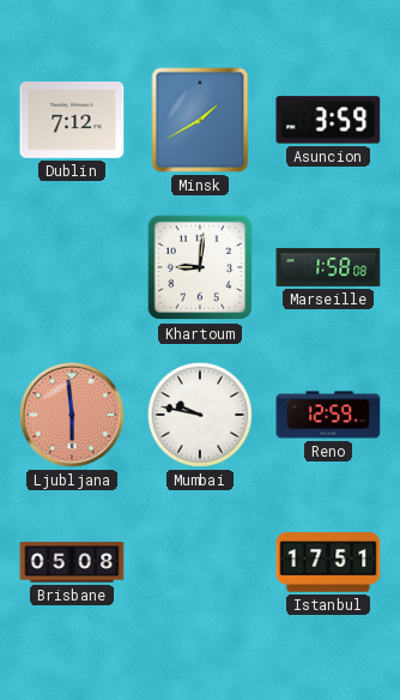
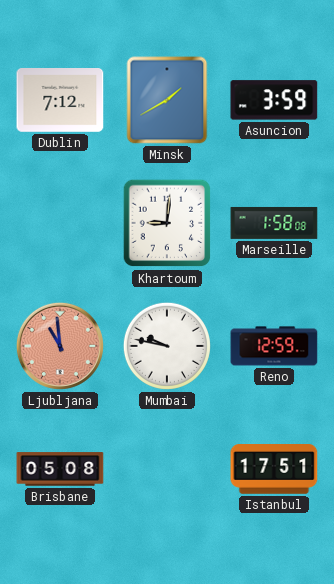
Ljubljana: 5:59 -> 10:59
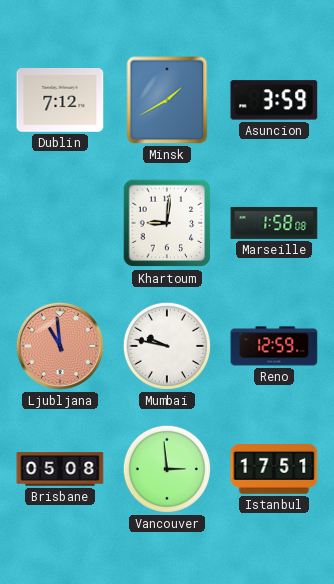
Vancouver: none -> 2:59
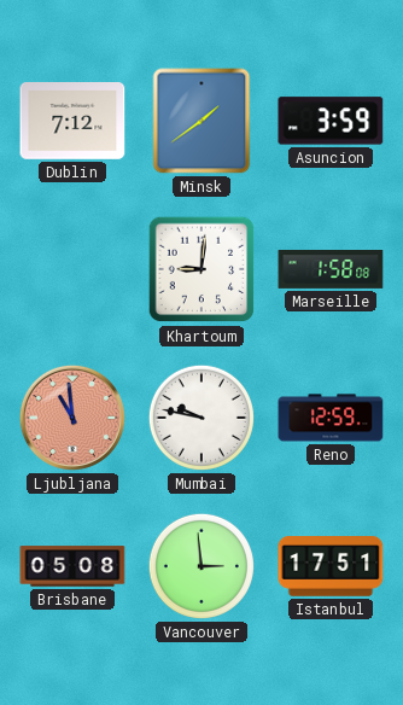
Minsk: 1:40 -> 1:39
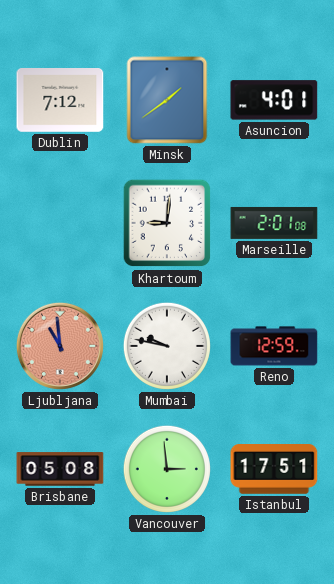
Asuncion: 3:59 -> 4:01
Marseille: 1:58 -> 2:01
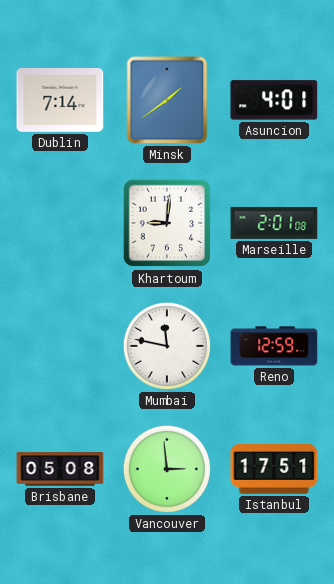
Dublin: 7:12 -> 7:14
Ljubljana: 10:59 -> none
Mumbai: 9:47 -> 11:47
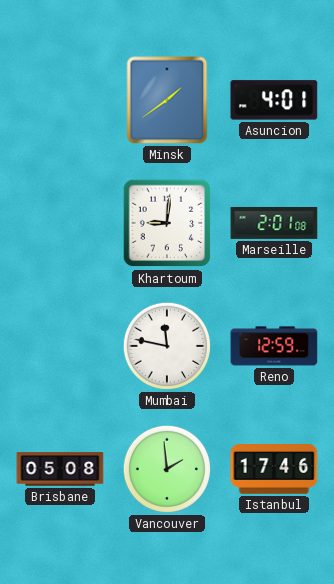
Dublin: 7:14 -> none
Vancouver: 2:59 -> 1:59
Istanbul: 17:51 -> 17:46
